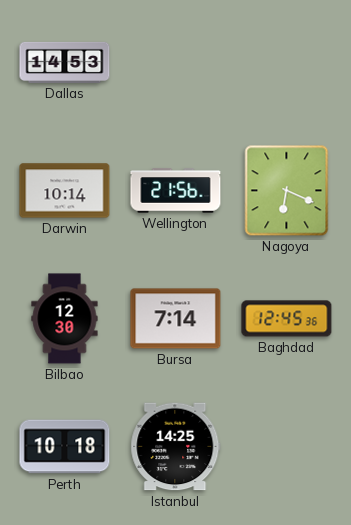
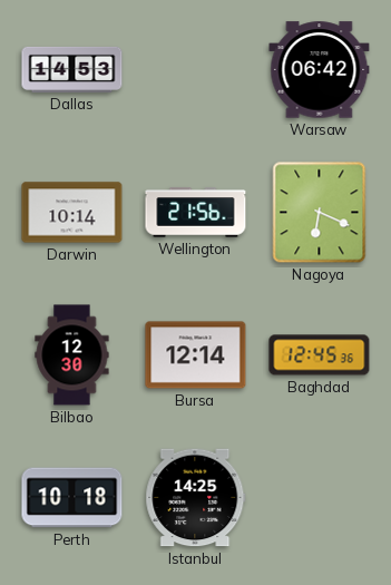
Warsaw: none -> 06:42
Bursa: 7:14 -> 12:14
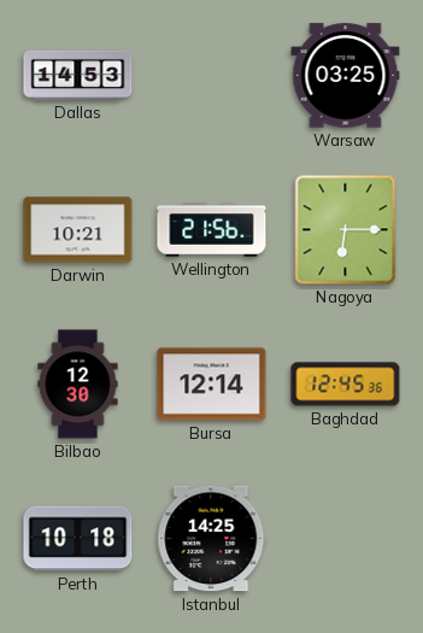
Warsaw: 06:42 -> 03:25
Darwin: 10:14 -> 10:21
Nagoya: 6:19 -> 6:15
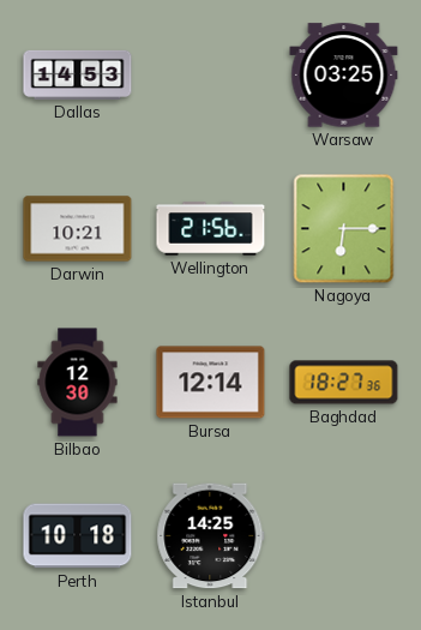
Baghdad: 12:45 -> 18:27
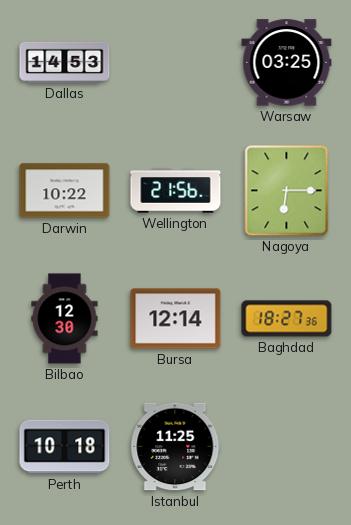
Darwin: 10:21 -> 10:22
Istanbul: 14:25 -> 11:25
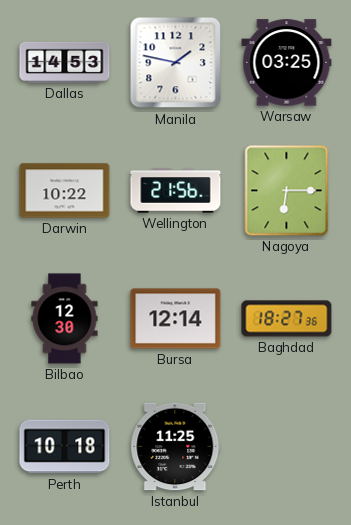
Manila: none -> 1:47
